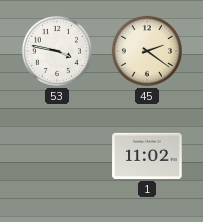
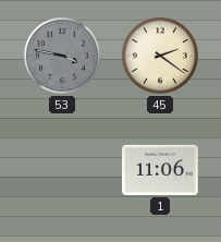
53 dial: white -> grey
1: 11:02 -> 11:06
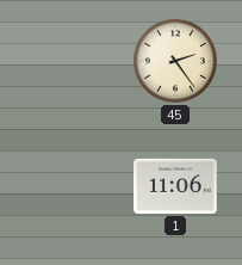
53: 3:47 -> none
45: 2:21 -> 2:24
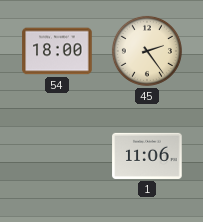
54: none -> 18:00
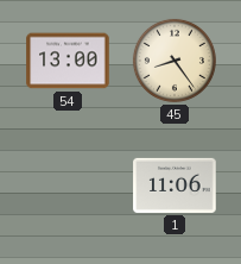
54: 18:00 -> 13:00
45: 2:24 -> 8:24
